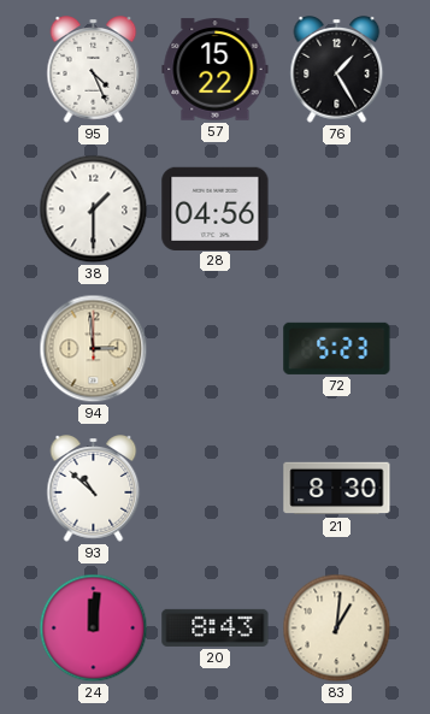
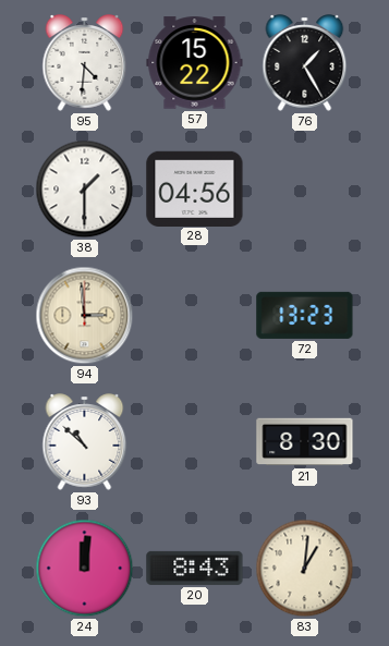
95: 4:26 -> 4:31
72: 5:23 -> 13:23
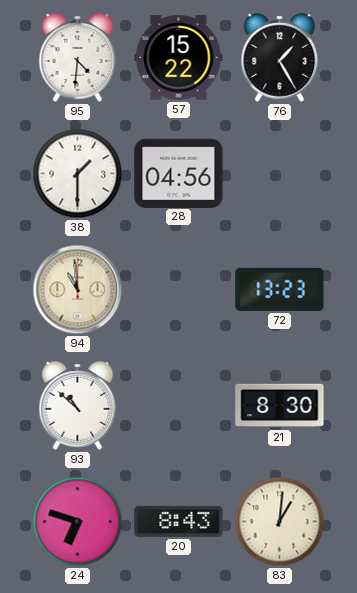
94: 2:59 -> 10:59
24: 12:01 -> 6:48
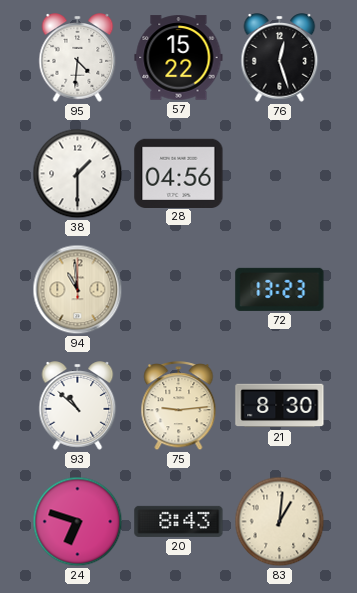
76: 1:25 -> 12:27
75: none -> 9:14
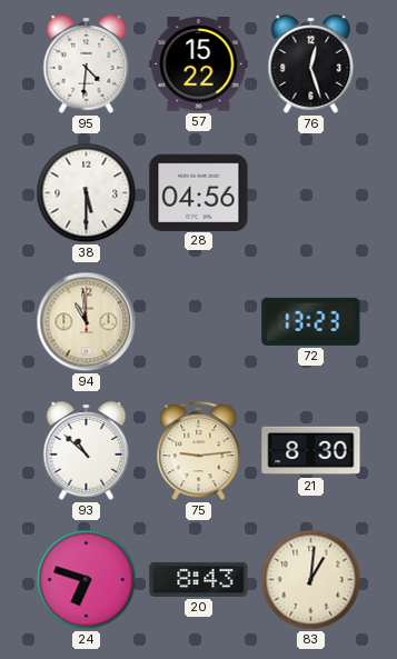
38: 1:30 -> 5:30
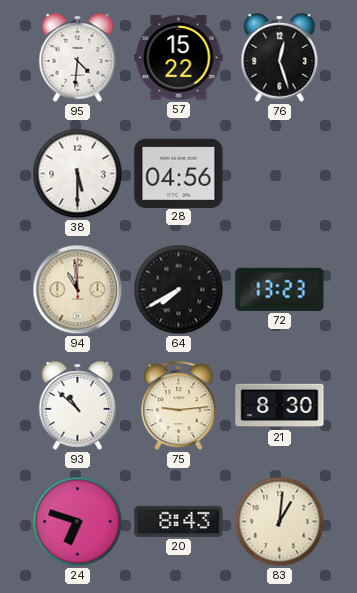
64: none -> 7:40
